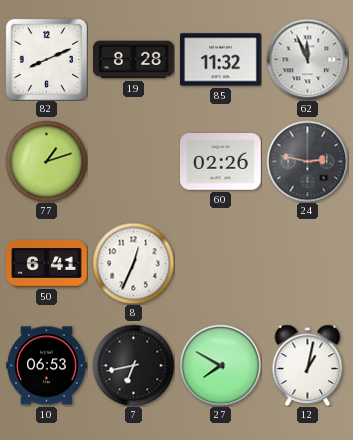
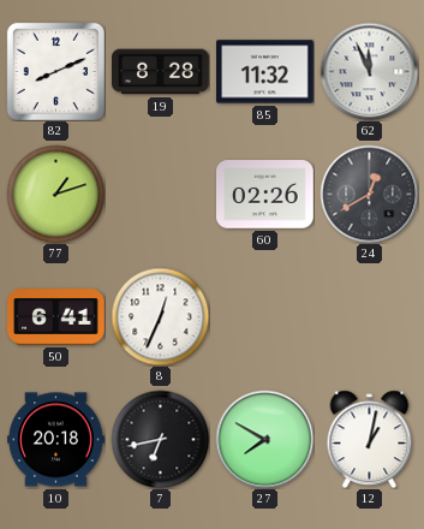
24: 2:47 -> 12:40
10: 06:53 -> 20:18
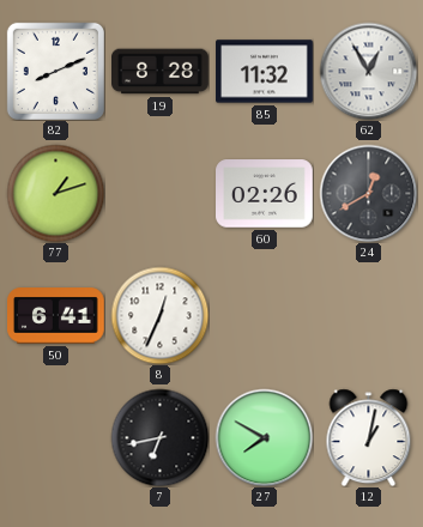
62: 11:56 -> 12:55
10: 20:18 -> none
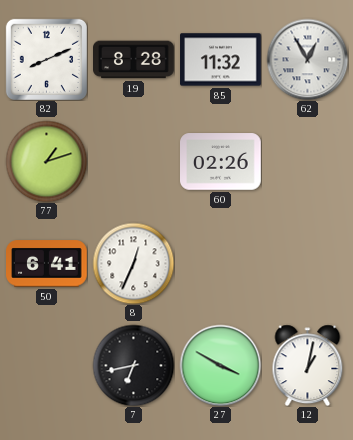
24: 12:40 -> none
27: 7:50 -> 3:50
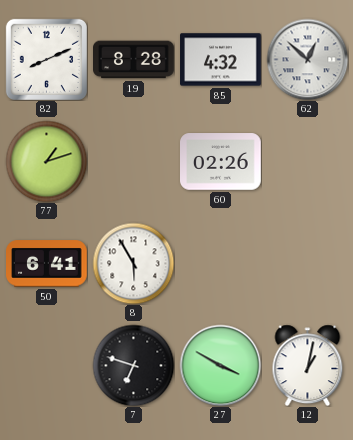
85: 11:32 -> 4:32
62: 12:55 -> 12:52
8: 12:34 -> 5:55
7: 6:43 -> 6:48
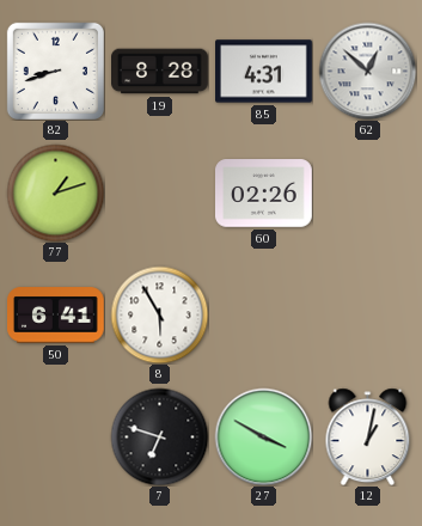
82: 8:11 -> 8:42
85: 4:32 -> 4:31
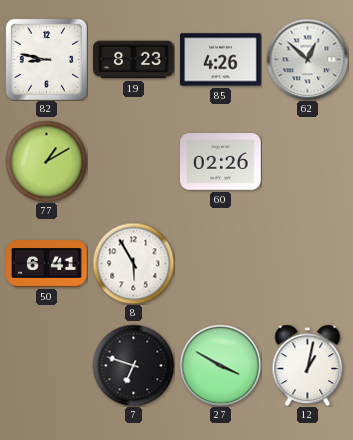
82: 8:42 -> 8:47
19: 8:28 -> 8:23
85: 4:31 -> 4:26
77: 1:12 -> 1:10
